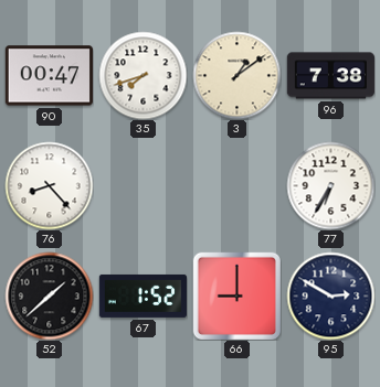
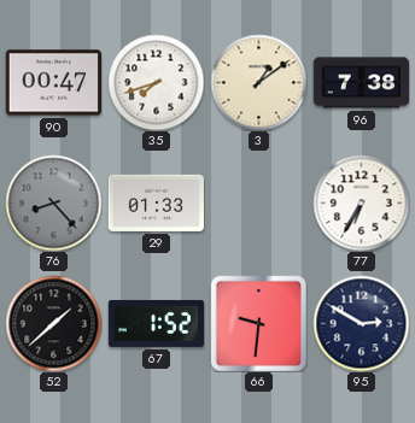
76 dial: white -> grey
29: none -> 01:33
66: 9:00 -> 9:31
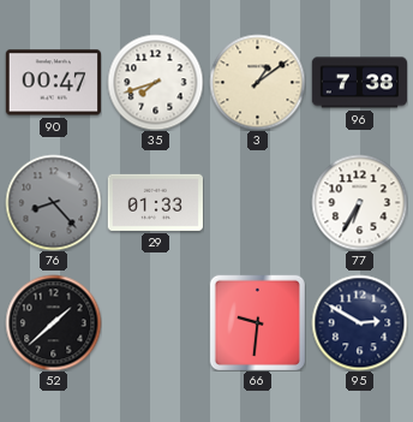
67: 1:52 -> none
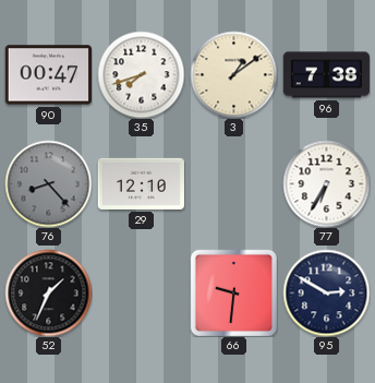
29: 01:33 -> 12:10
52: 1:38 -> 1:34
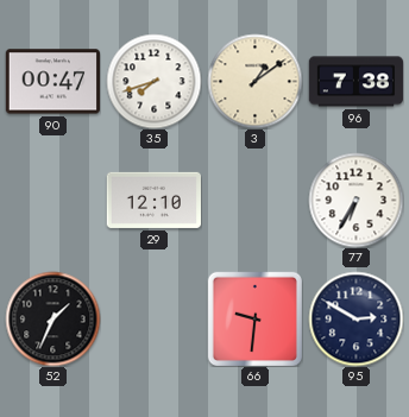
76: 8:23 -> none
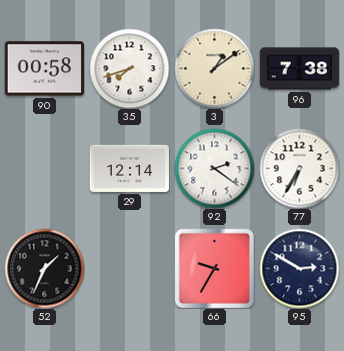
90: 00:47 -> 00:58
29: 12:10 -> 12:14
92: none -> 2:21
66: 9:31 -> 9:35
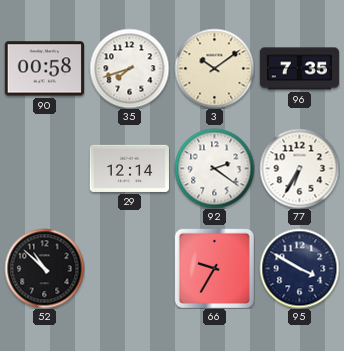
3: 1:09 -> 10:09
96: 7:38 -> 7:35
52: 1:34 -> 10:52
95: 2:50 -> 3:50
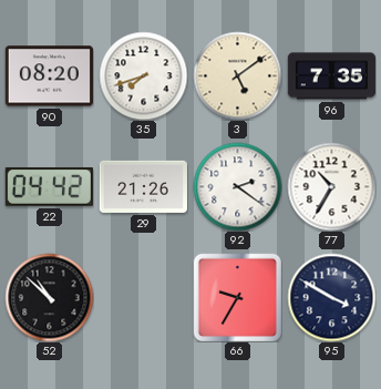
90: 00:58 -> 08:20
3: 10:09 -> 5:09
22: none -> 04:42
29: 12:14 -> 21:26
77: 6:35 -> 10:35
